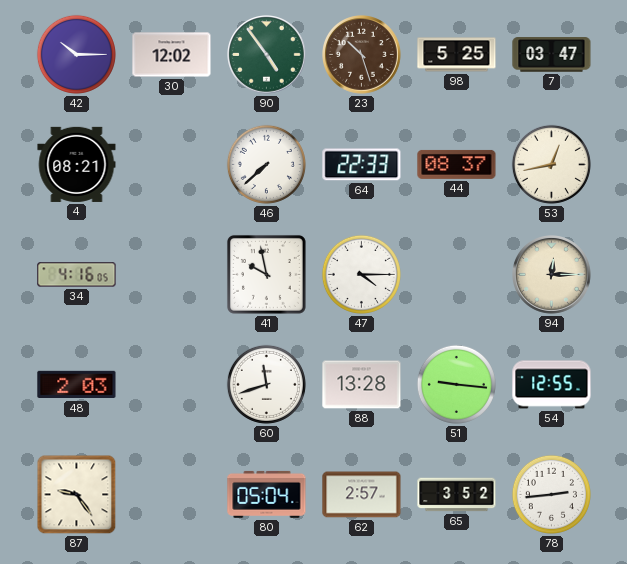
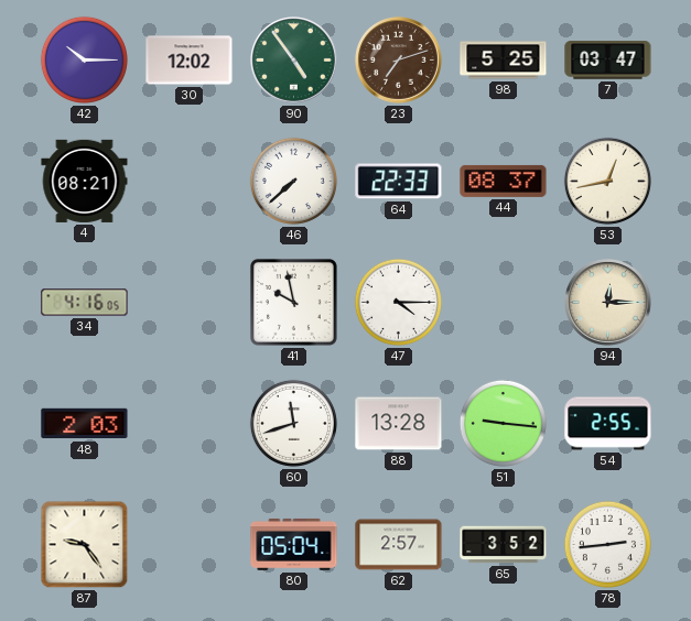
23: 10:27 -> 7:12
54: 12:55 -> 2:55
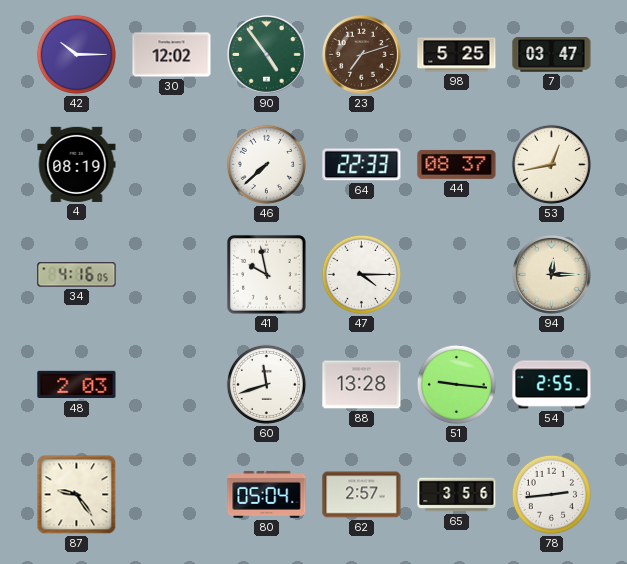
4: 08:21 -> 08:19
65: 3:52 -> 3:56
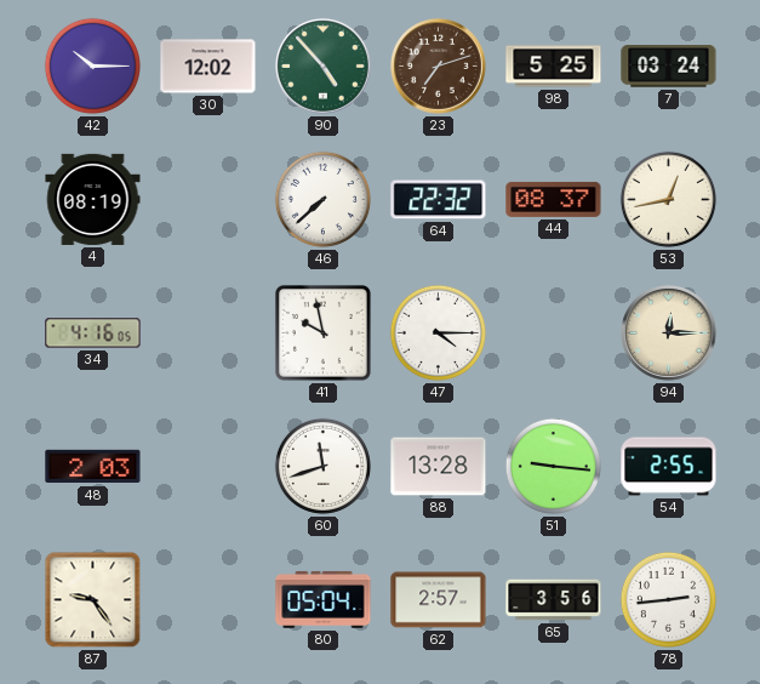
90: 4:54 -> 4:53
7: 03:47 -> 03:24
64: 22:33 -> 22:32
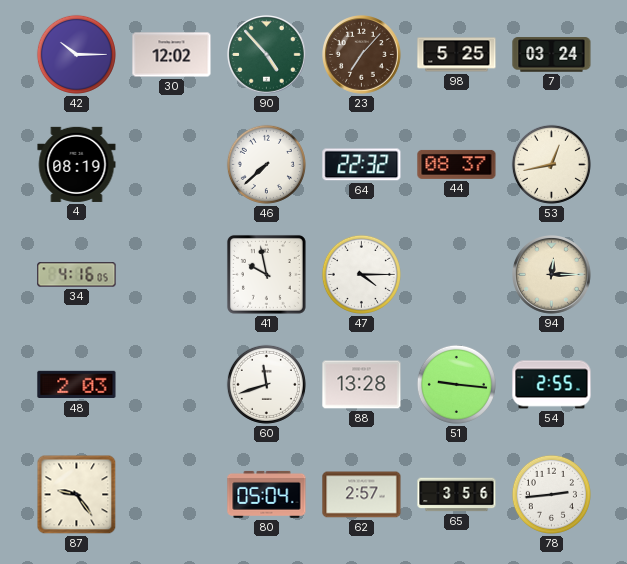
23: 7:12 -> 7:07
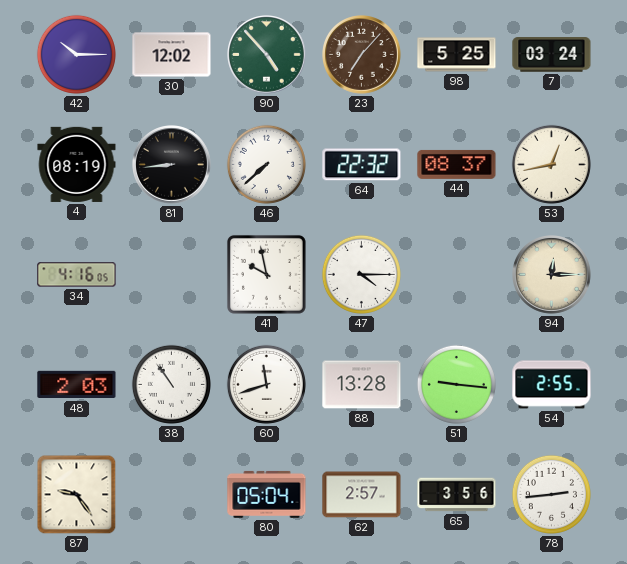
81: none -> 8:44
38: none -> 10:54
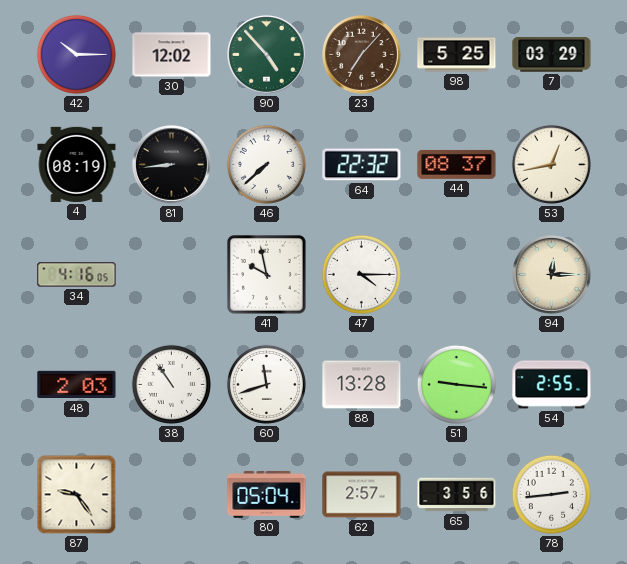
7: 03:24 -> 03:29
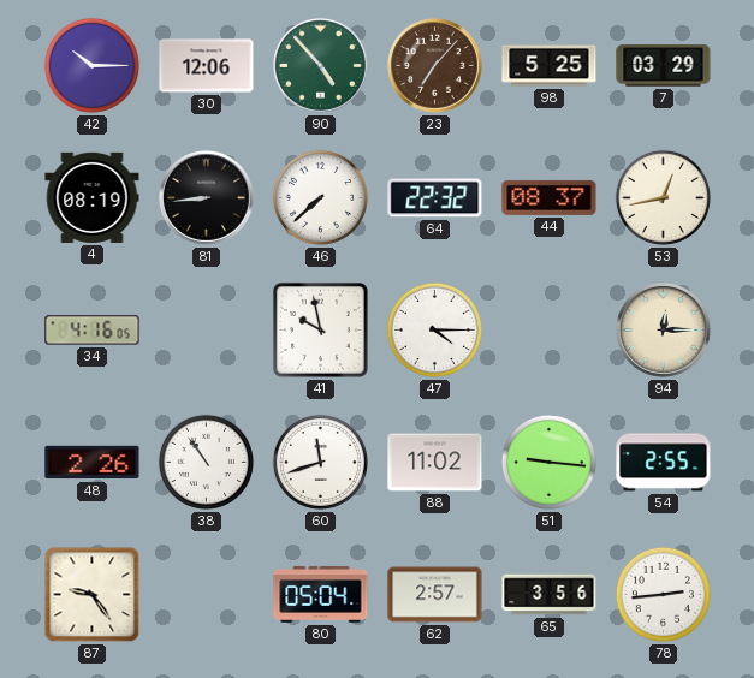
30: 12:02 -> 12:06
48: 2:03 -> 2:26
88: 13:28 -> 11:02
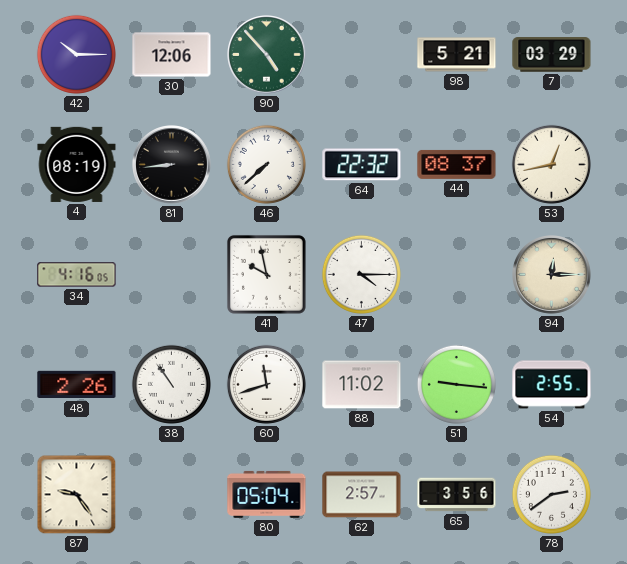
23: 7:07 -> none
98: 5:25 -> 5:21
78: 2:44 -> 2:39
